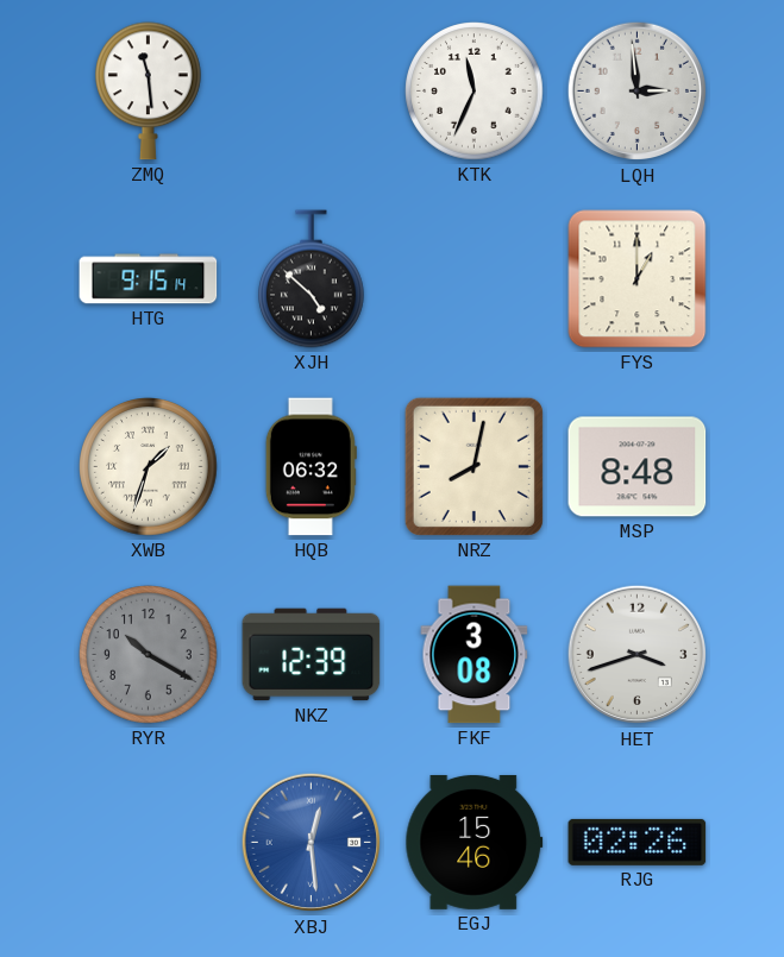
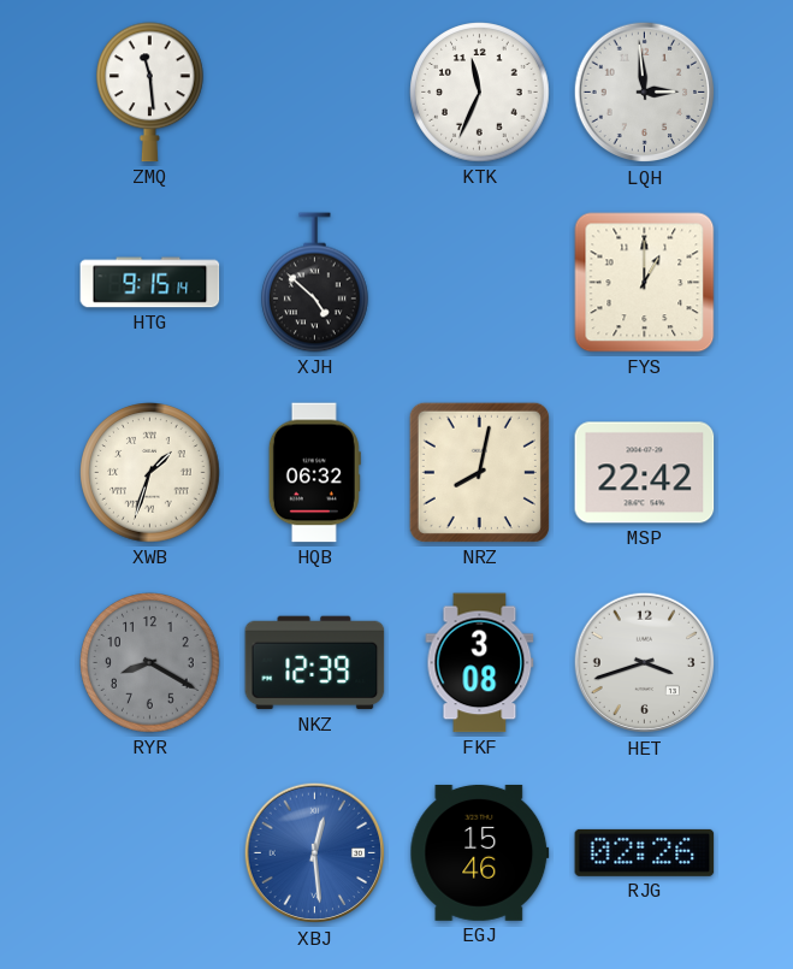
MSP: 8:48 -> 22:42
RYR: 10:20 -> 8:20
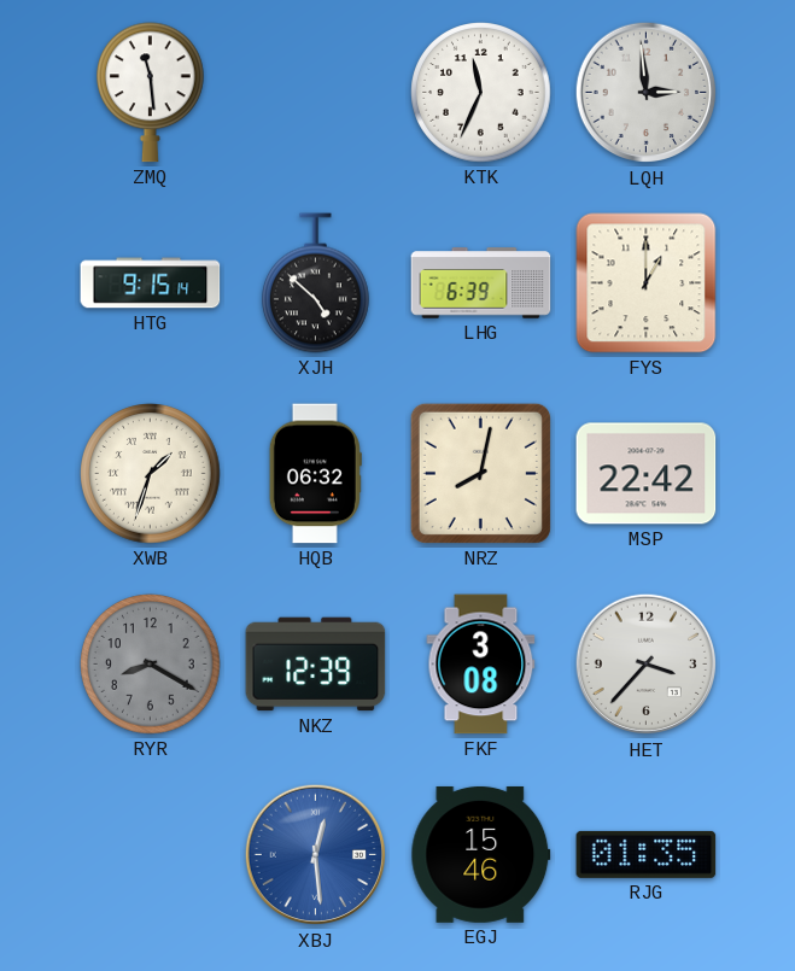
LHG: none -> 6:39
HET: 3:42 -> 3:37
RJG: 02:26 -> 01:35
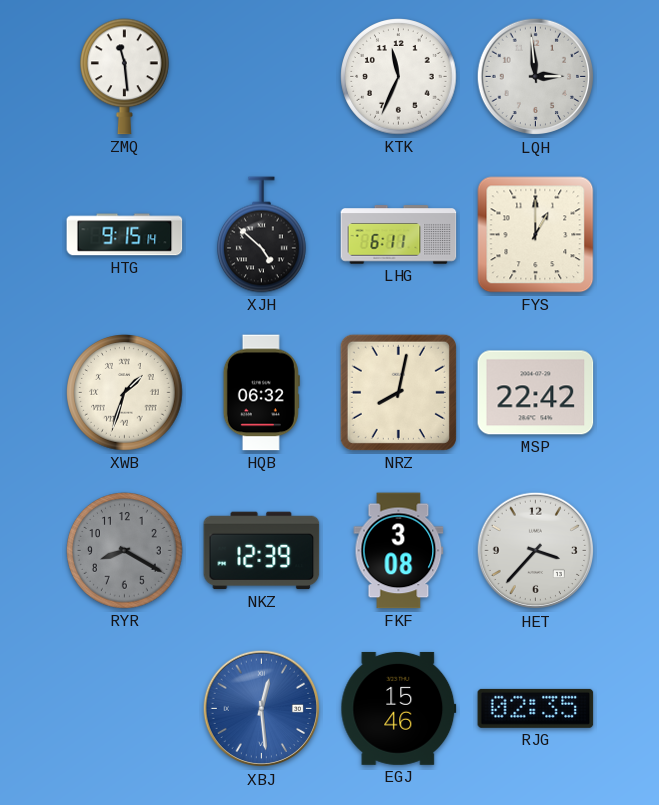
LHG: 6:39 -> 6:11
RJG: 01:35 -> 02:35
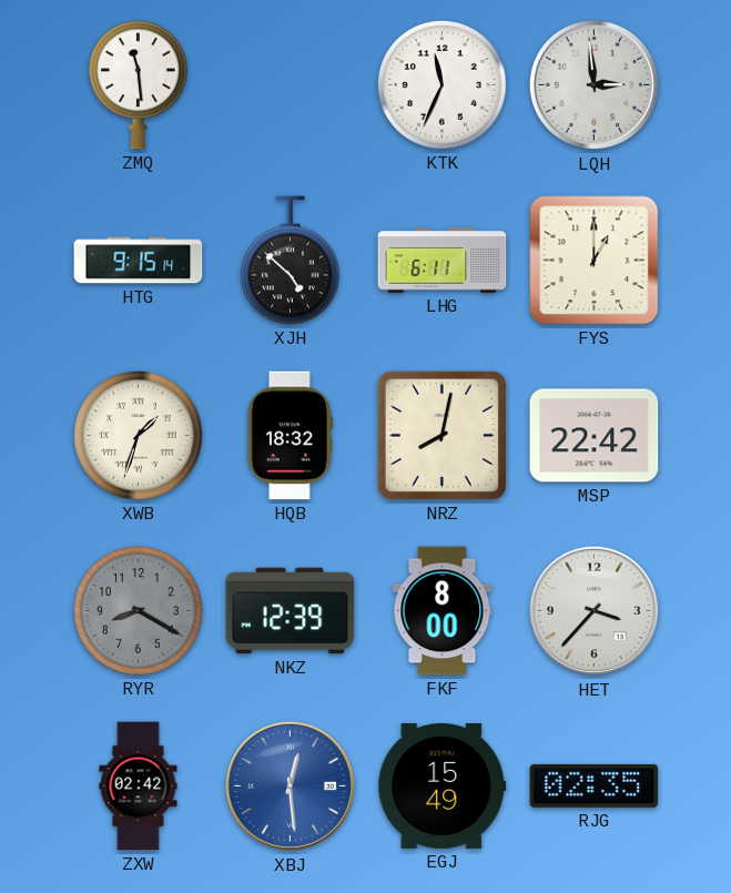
HQB: 06:32 -> 18:32
FKF: 3:08 -> 8:00
ZXW: none -> 02:42
EGJ: 15:46 -> 15:49
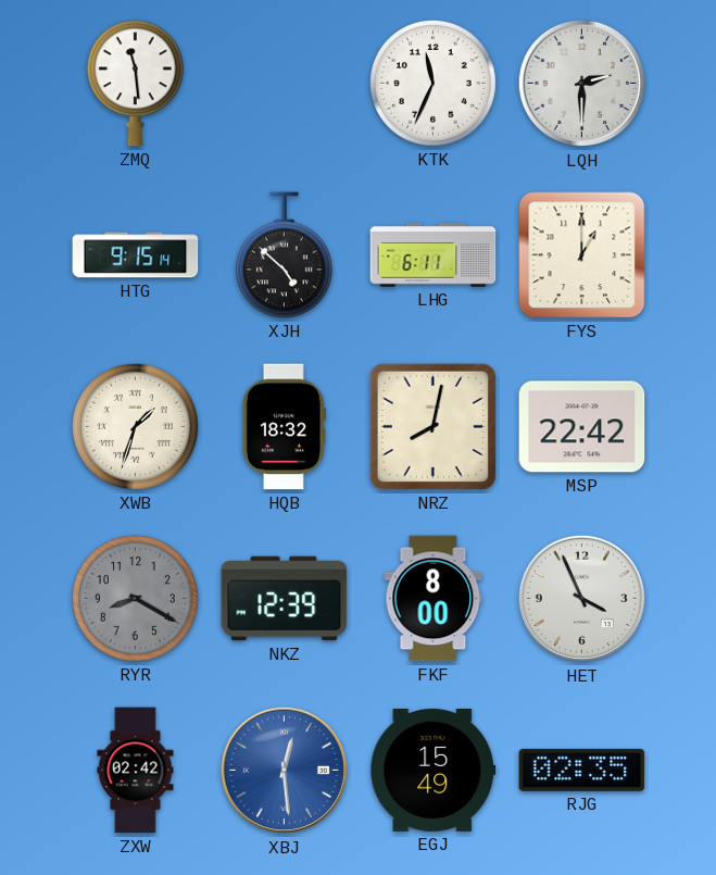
LQH: 2:59 -> 2:30
HET: 3:37 -> 3:56
